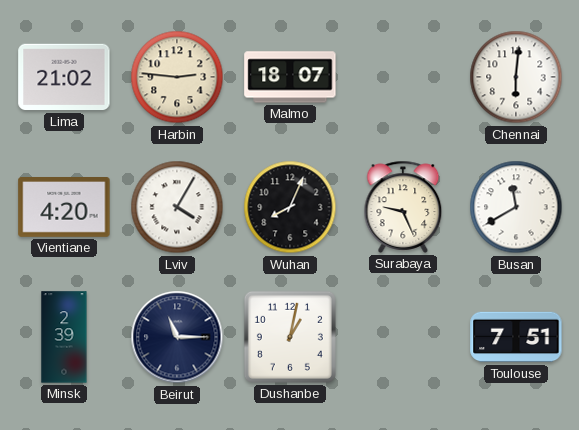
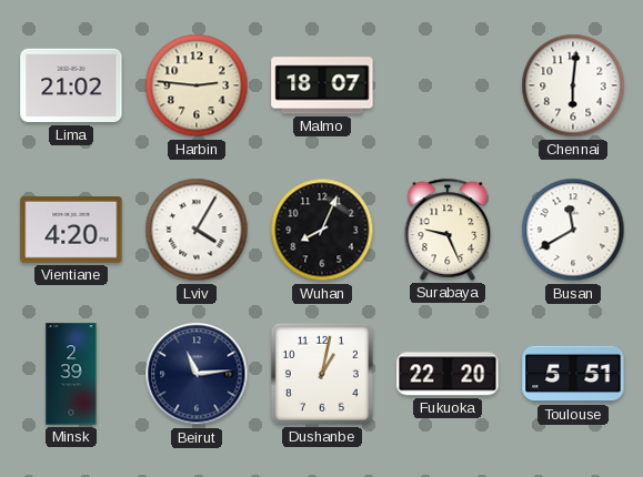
Beirut: 11:15 -> 11:14
Fukuoka: none -> 22:20
Toulouse: 7:51 -> 5:51
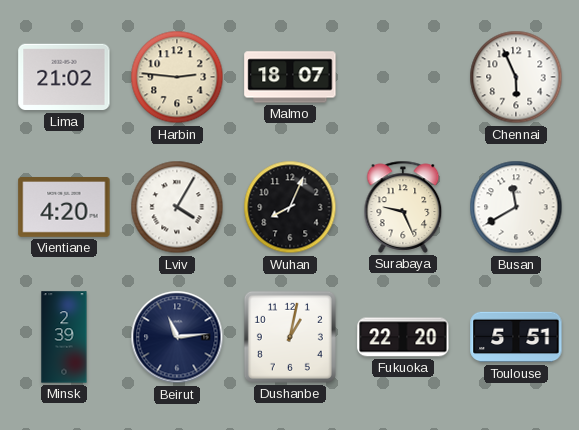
Chennai: 6:01 -> 5:56
